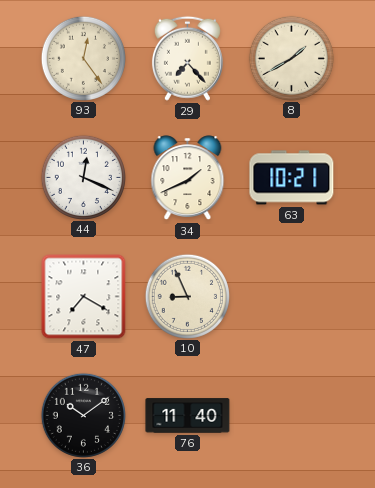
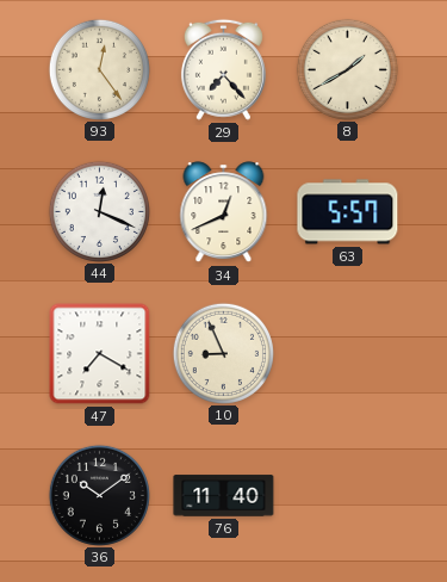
34: 1:41 -> 12:41
63: 10:21 -> 5:57
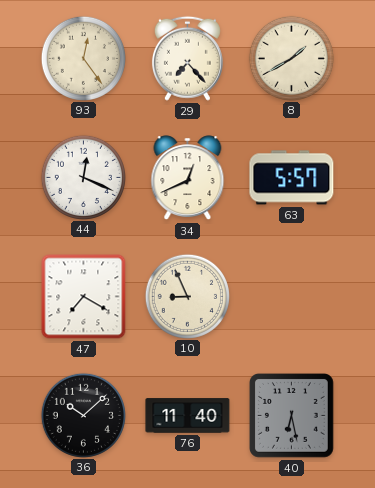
36: 10:09 -> 10:08
40: none -> 6:28
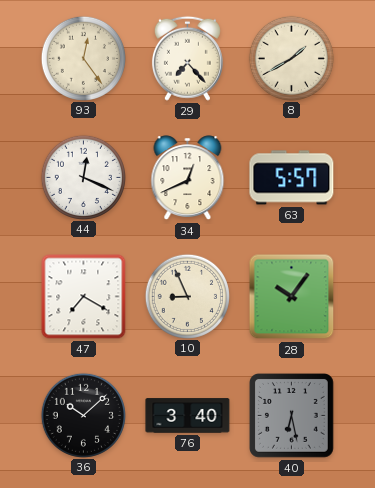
28: none -> 10:06
76: 11:40 -> 3:40
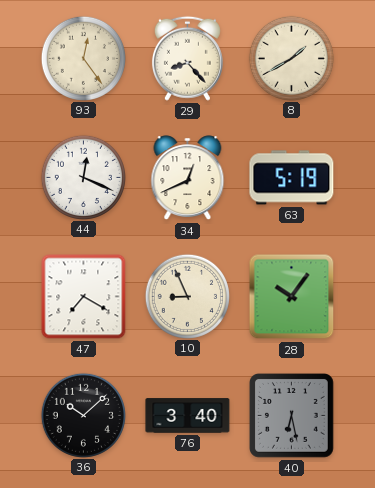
29: 7:23 -> 8:23
63: 5:57 -> 5:19
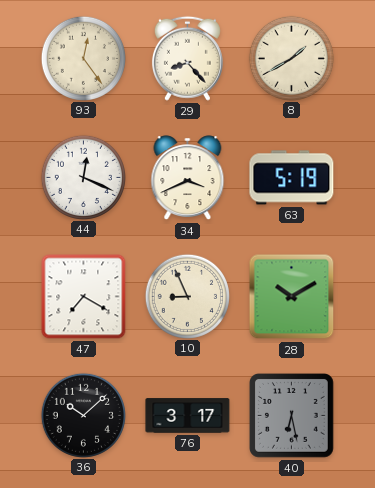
34: 12:41 -> 3:41
28: 10:06 -> 10:10
76: 3:40 -> 3:17
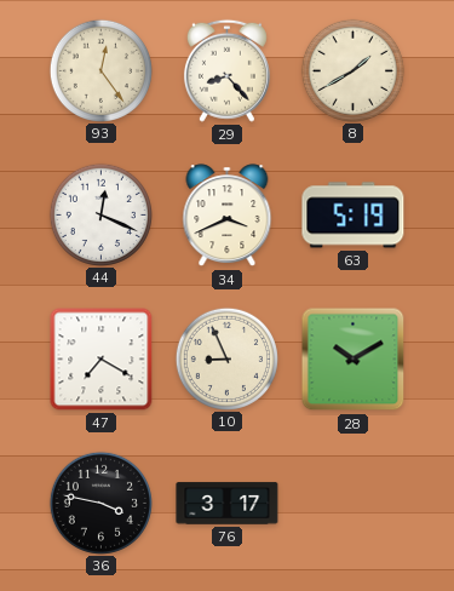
36: 10:08 -> 3:47
40: 6:28 -> none
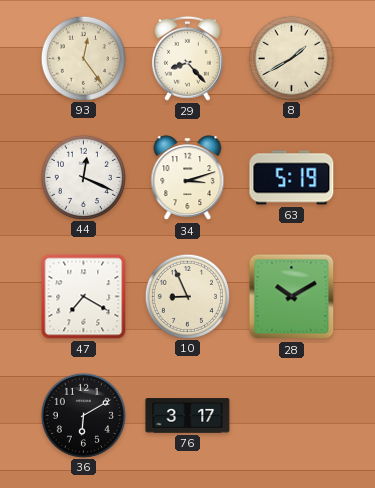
34: 3:41 -> 3:12
36: 3:47 -> 6:10
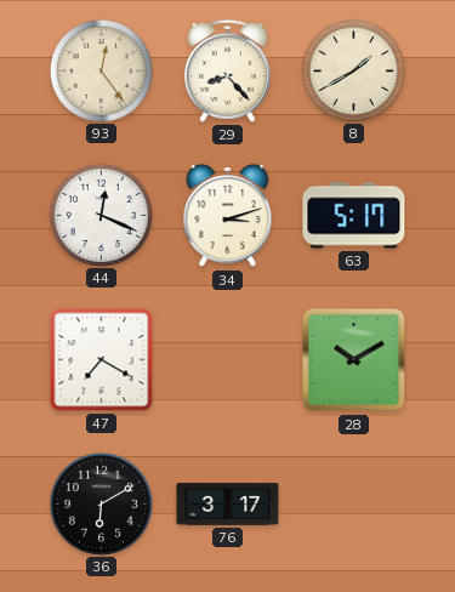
63: 5:19 -> 5:17
10: 8:56 -> none
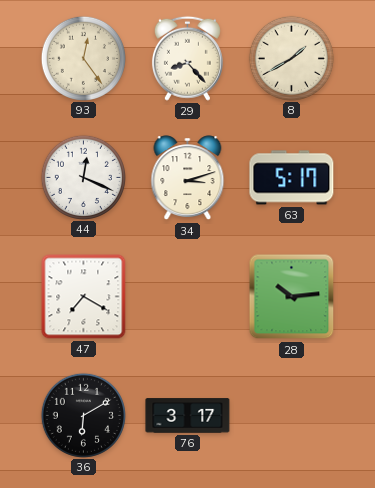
28: 10:10 -> 10:14
